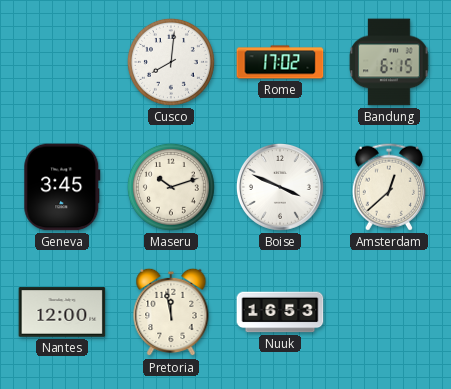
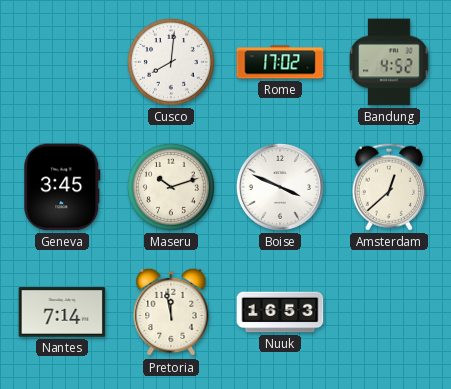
Bandung: 6:15 -> 4:52
Nantes: 12:00 -> 7:14
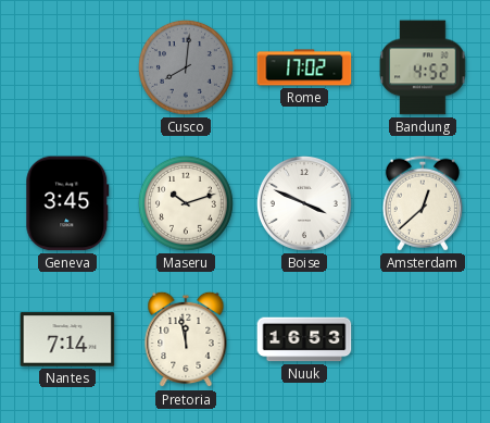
Cusco dial: white -> grey
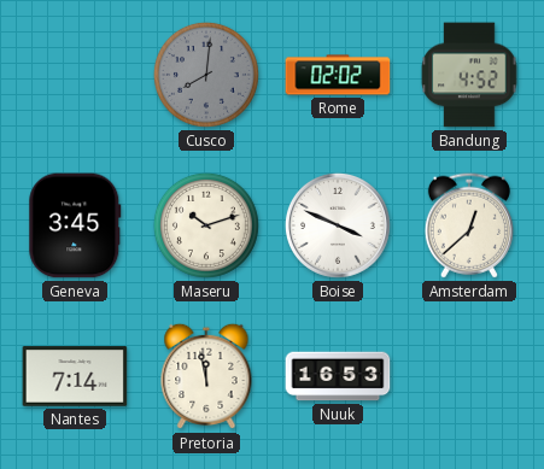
Rome: 17:02 -> 02:02
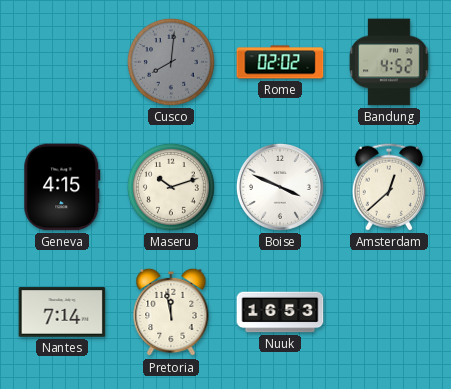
Geneva: 3:45 -> 4:15
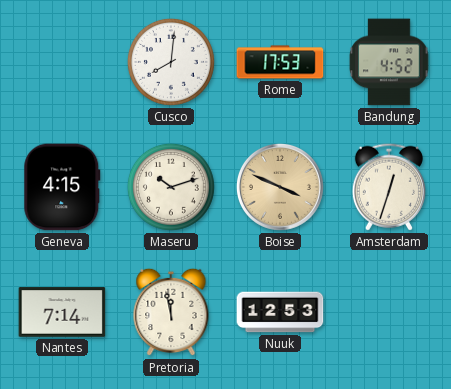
Cusco dial: grey -> white
Rome: 02:02 -> 17:53
Boise dial: white -> champagne
Amsterdam: 12:38 -> 12:33
Nuuk: 16:53 -> 12:53
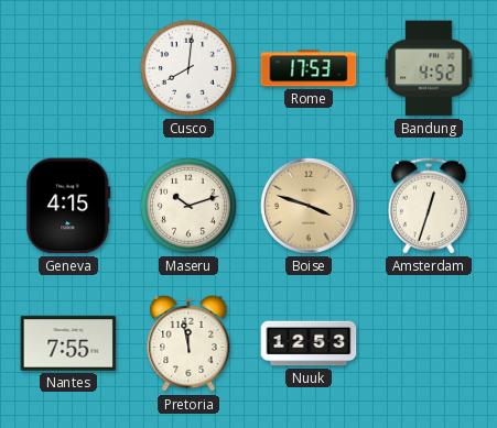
Boise: 3:49 -> 3:48
Nantes: 7:14 -> 7:55
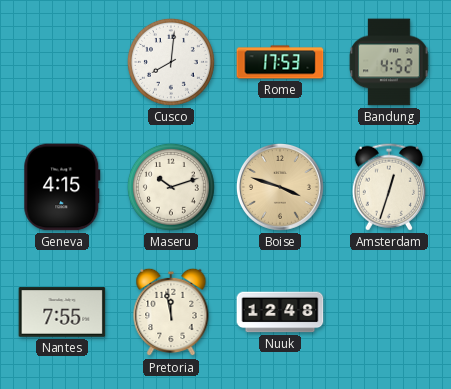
Nuuk: 12:53 -> 12:48
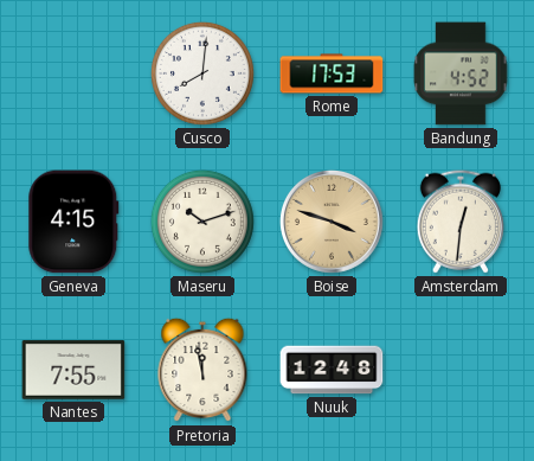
Amsterdam: 12:33 -> 12:31
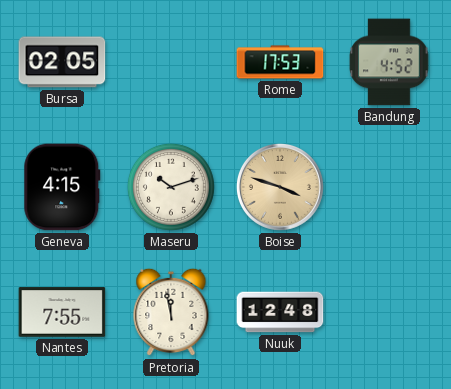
Bursa: none -> 02:05
Cusco: 8:01 -> none
Amsterdam: 12:31 -> none
